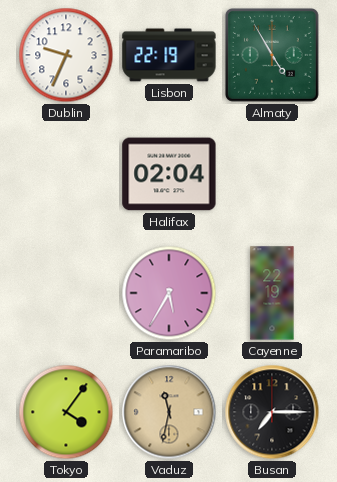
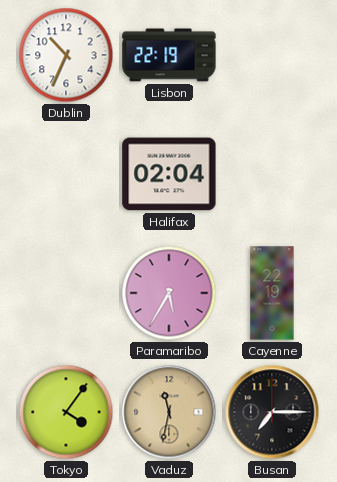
Dublin: 9:34 -> 10:34
Almaty: 4:55 -> none
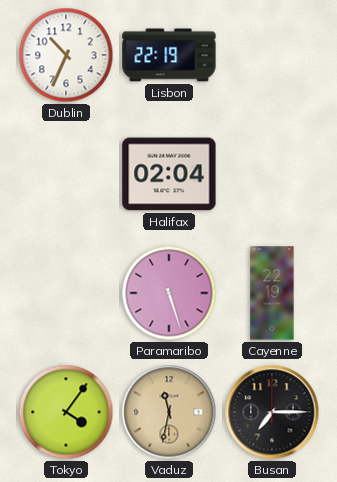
Paramaribo: 5:35 -> 5:27
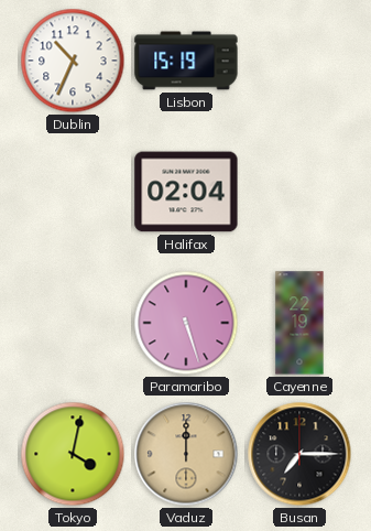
Lisbon: 22:19 -> 15:19
Tokyo: 4:06 -> 4:02
Vaduz: 11:32 -> 12:00
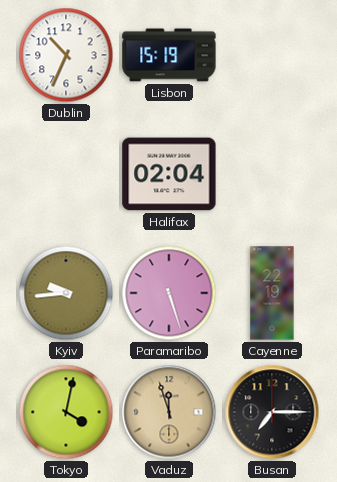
Kyiv: none -> 9:44
Vaduz: 12:00 -> 11:57
